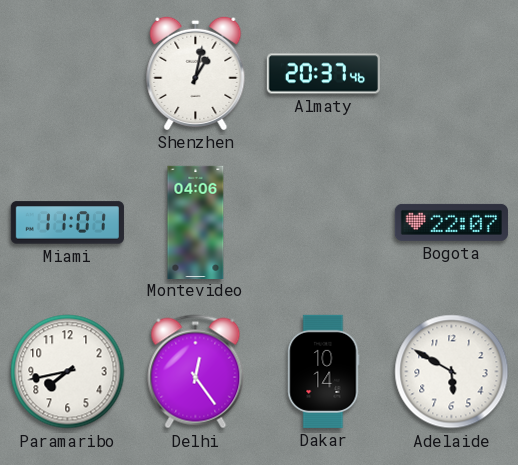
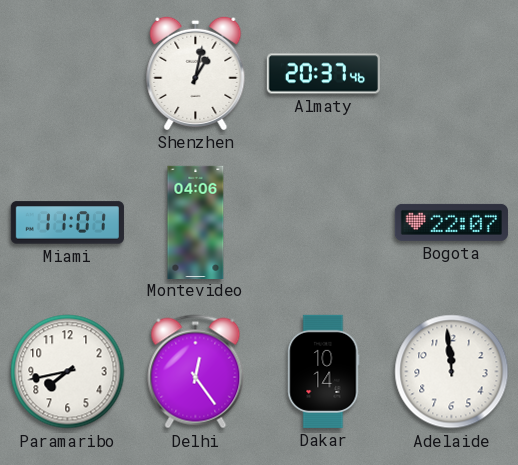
Adelaide: 5:50 -> 11:59
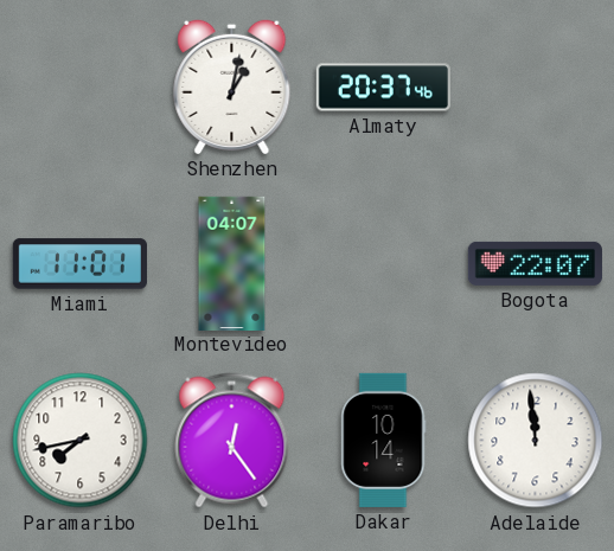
Montevideo: 04:06 -> 04:07
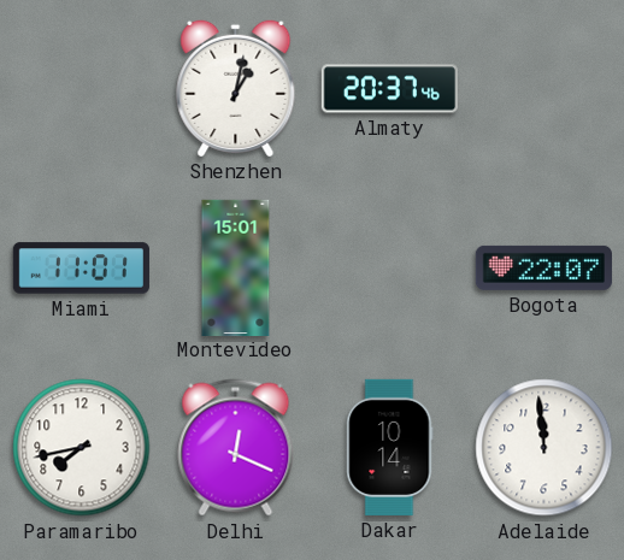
Montevideo: 04:07 -> 15:01
Delhi: 12:24 -> 12:19
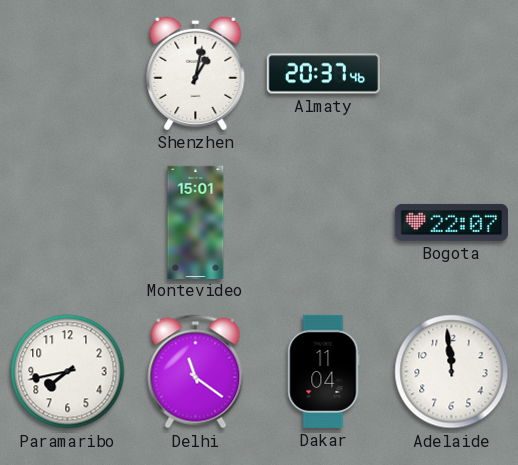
Miami: 11:01 -> none
Delhi: 12:19 -> 11:21
Dakar: 10:14 -> 11:04
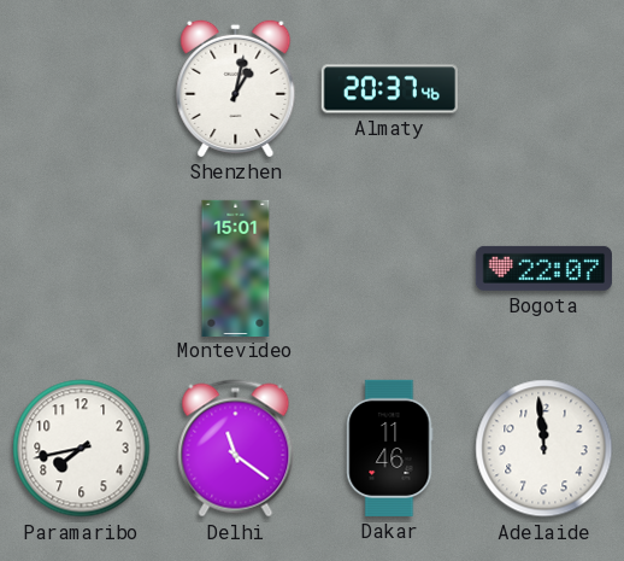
Dakar: 11:04 -> 11:46
